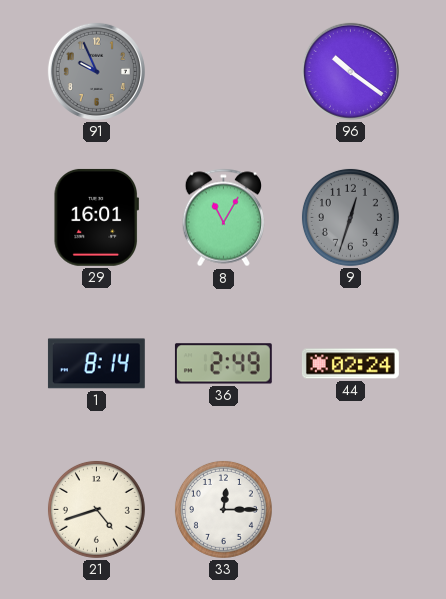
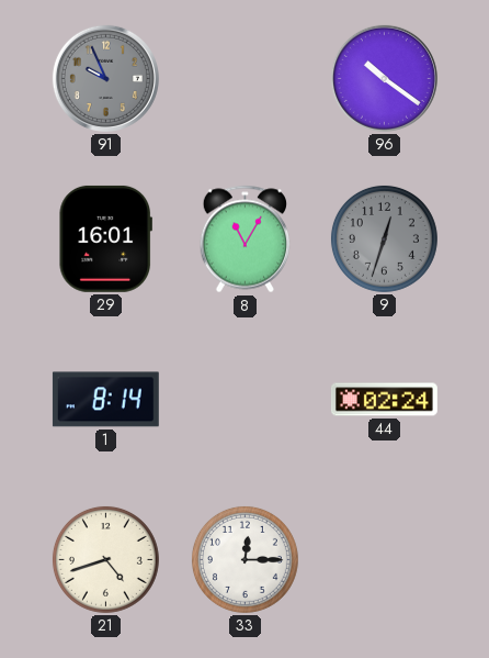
36: 2:49 -> none
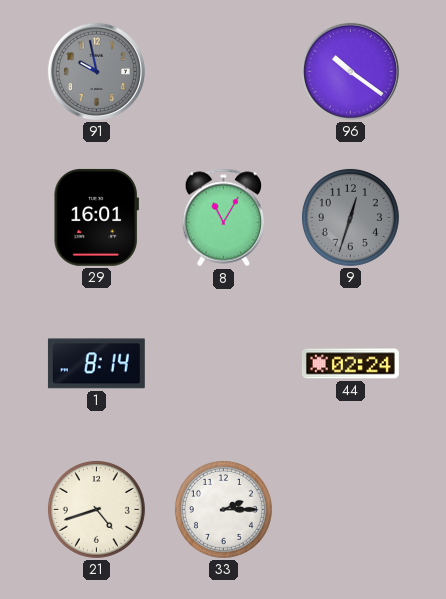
91: 9:56 -> 9:58
33: 12:15 -> 2:15
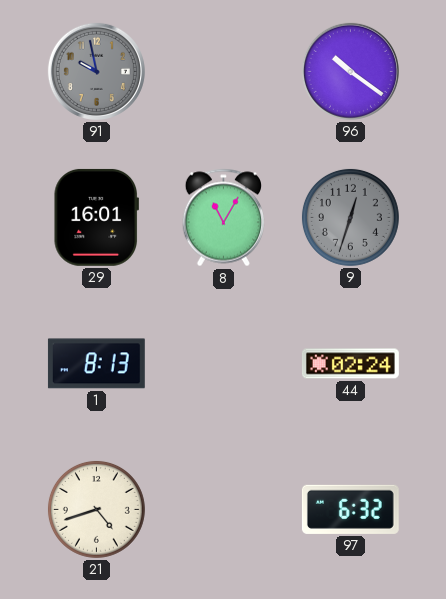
1: 8:14 -> 8:13
33: 2:15 -> none
97: none -> 6:32
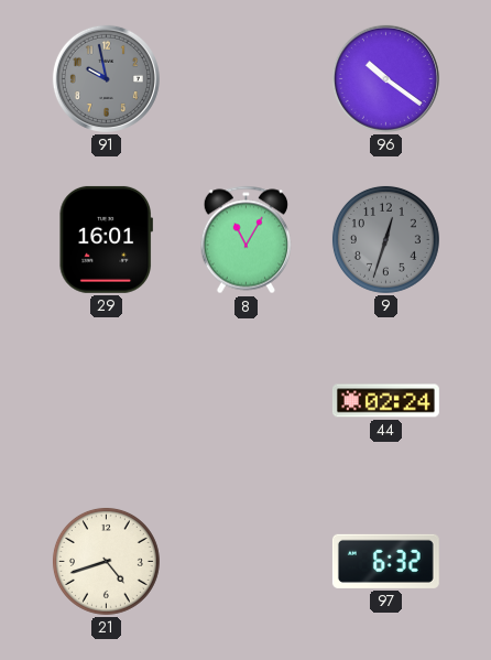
1: 8:13 -> none
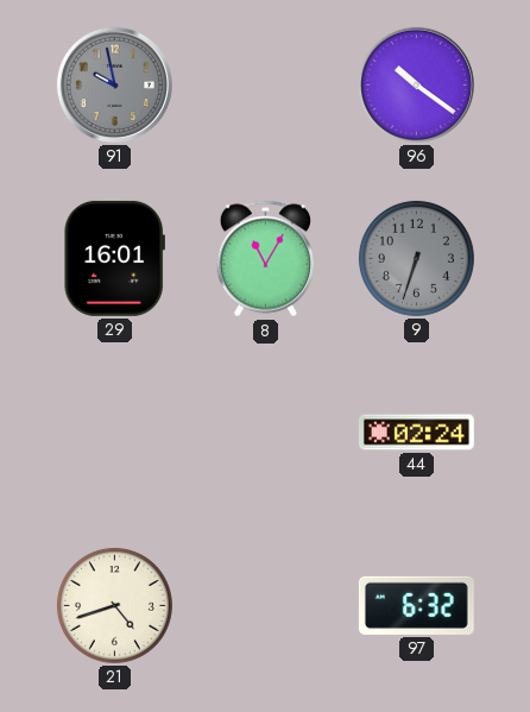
9: 12:33 -> 6:33
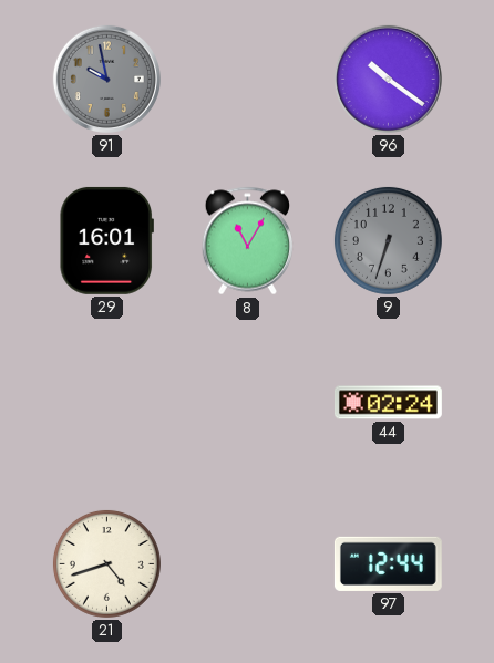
97: 6:32 -> 12:44
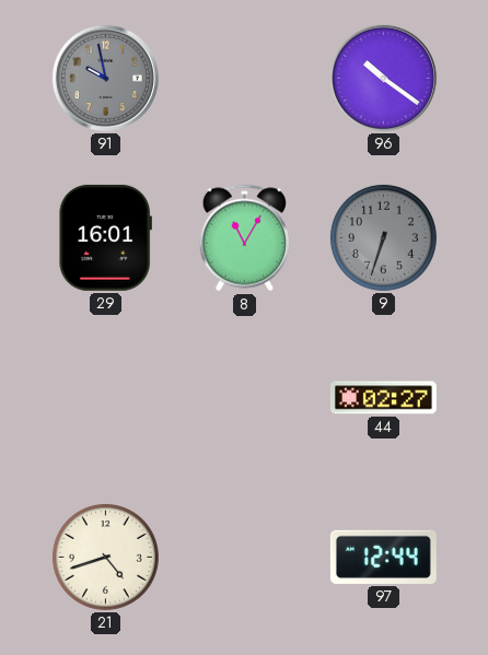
44: 02:24 -> 02:27
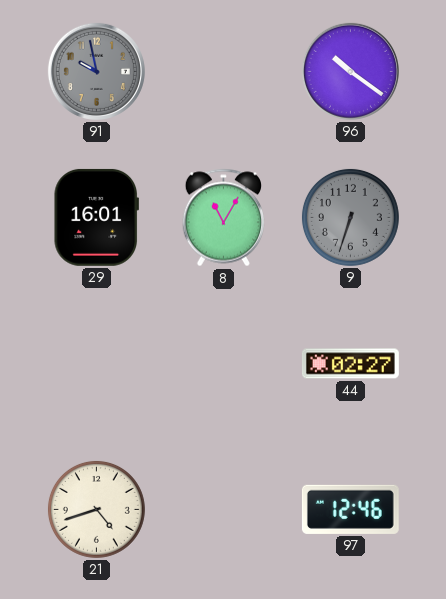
97: 12:44 -> 12:46
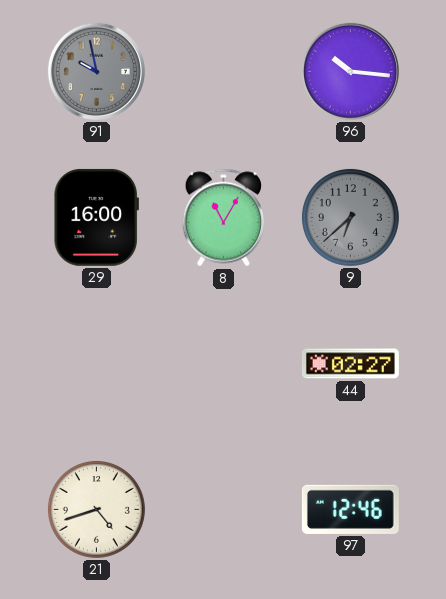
96: 10:21 -> 10:16
29: 16:01 -> 16:00
9: 6:33 -> 6:38
